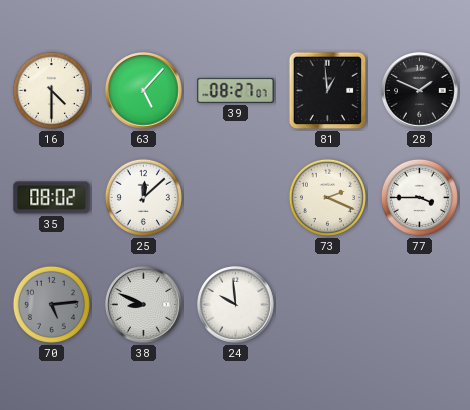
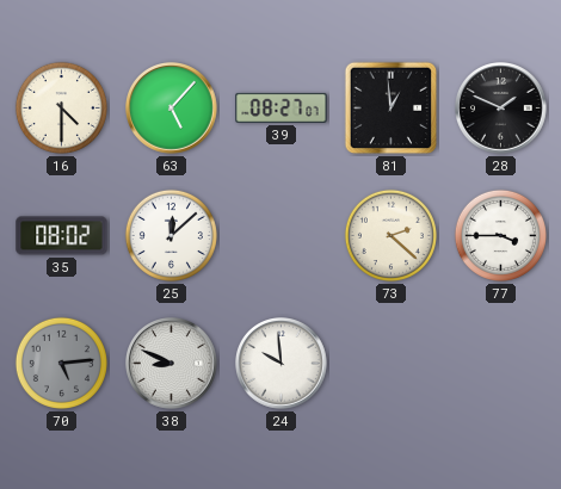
73: 2:19 -> 2:22
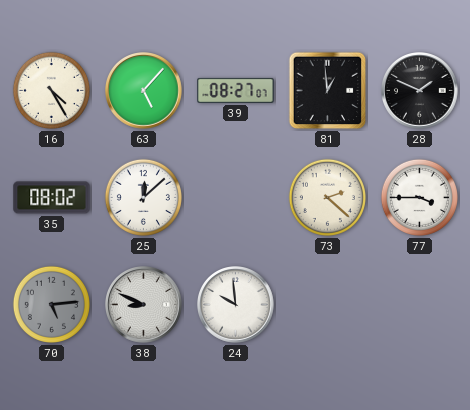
16: 4:30 -> 4:25
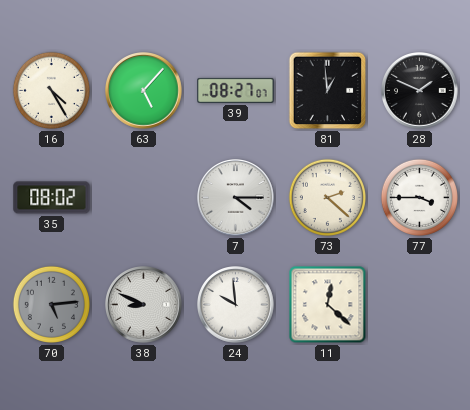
25: 12:08 -> none
7: none -> 4:15
11: none -> 12:22
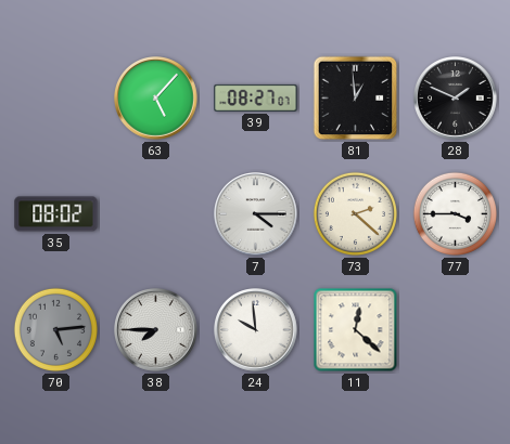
16: 4:25 -> none
38: 8:49 -> 7:45
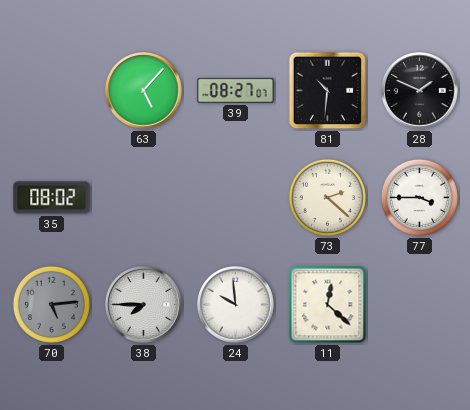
81: 12:59 -> 10:31
7: 4:15 -> none
